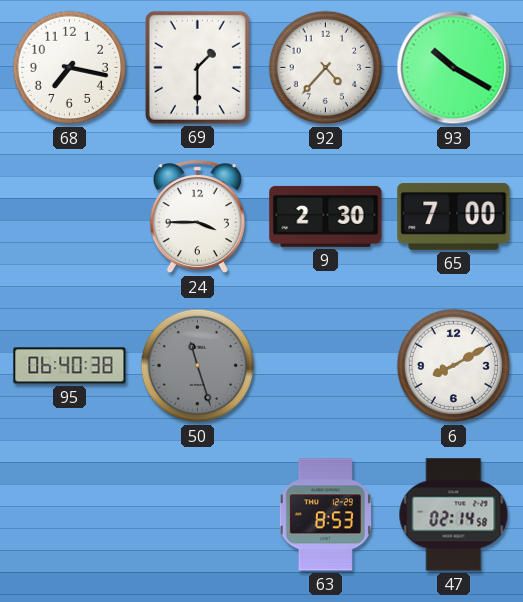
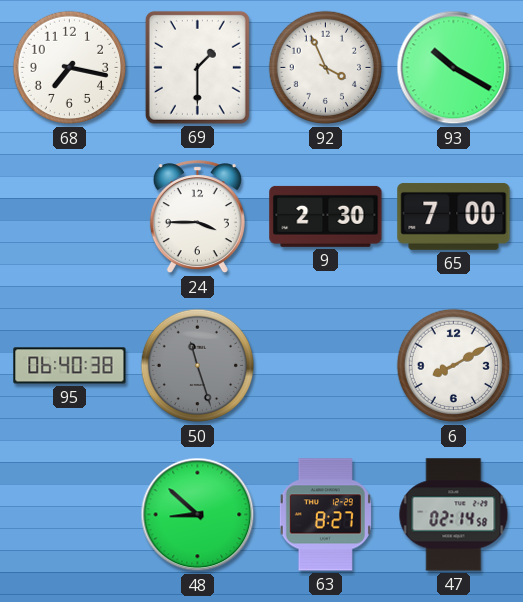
92: 4:37 -> 3:56
48: none -> 8:52
63: 8:53 -> 8:27
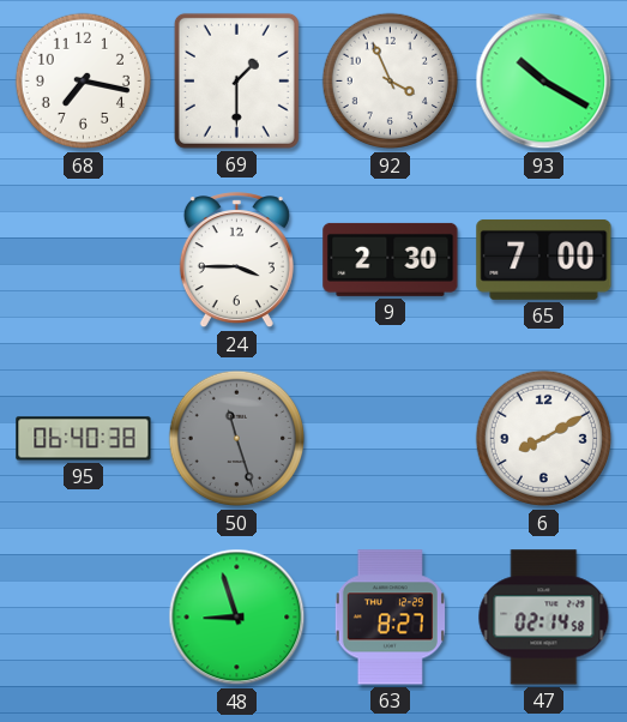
48: 8:52 -> 8:57
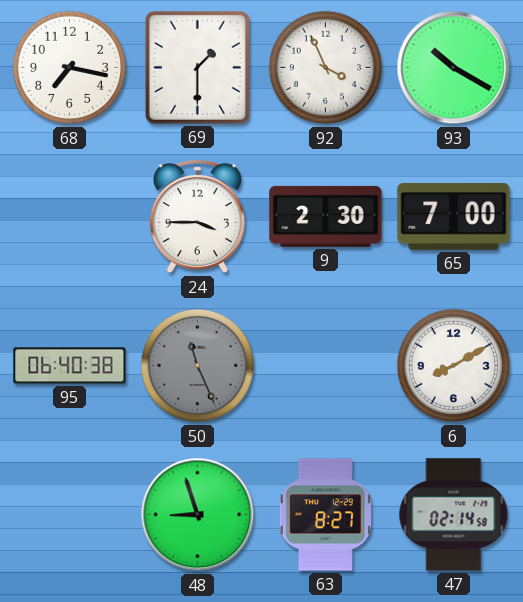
50: 11:27 -> 11:26
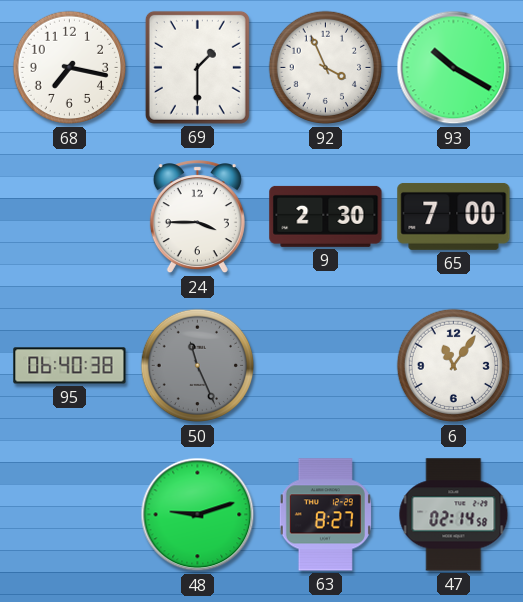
6: 8:10 -> 11:06
48: 8:57 -> 9:12
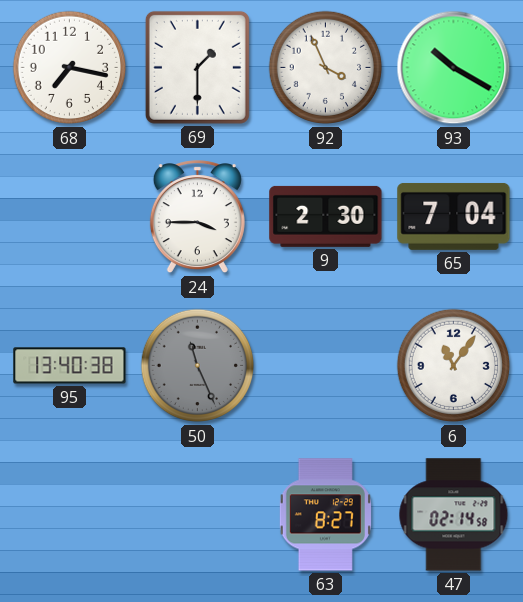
65: 7:00 -> 7:04
95: 06:40 -> 13:40
48: 9:12 -> none
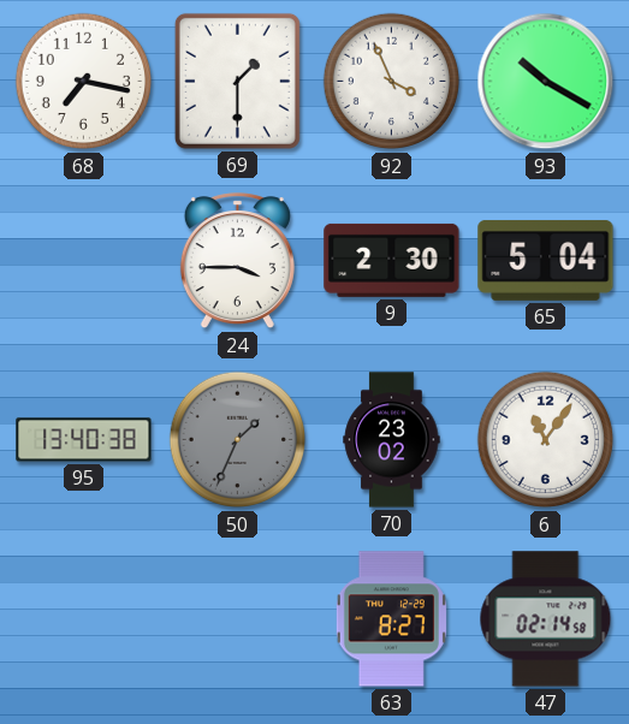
65: 7:04 -> 5:04
50: 11:26 -> 1:34
70: none -> 23:02
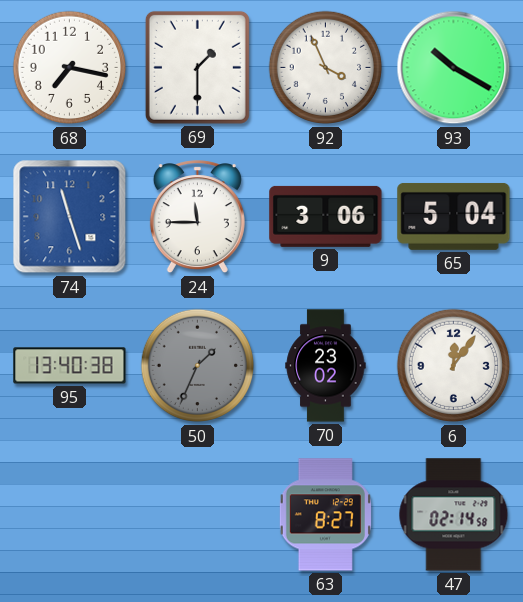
74: none -> 11:27
24: 3:45 -> 11:45
9: 2:30 -> 3:06
6: 11:06 -> 12:06
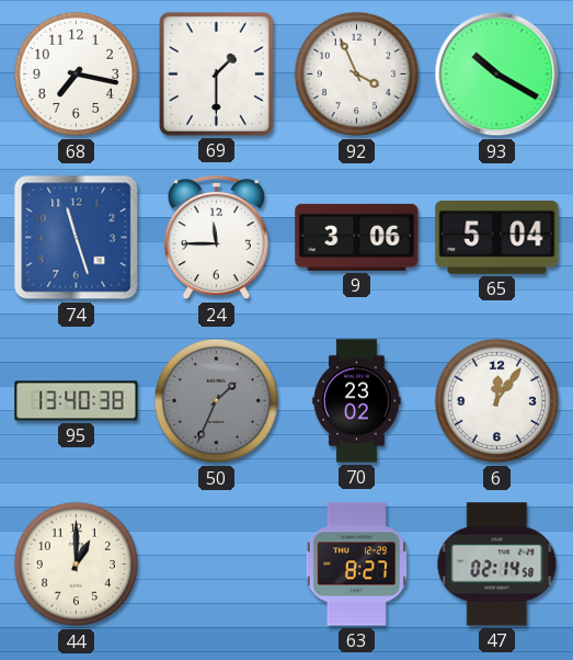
44: none -> 1:00
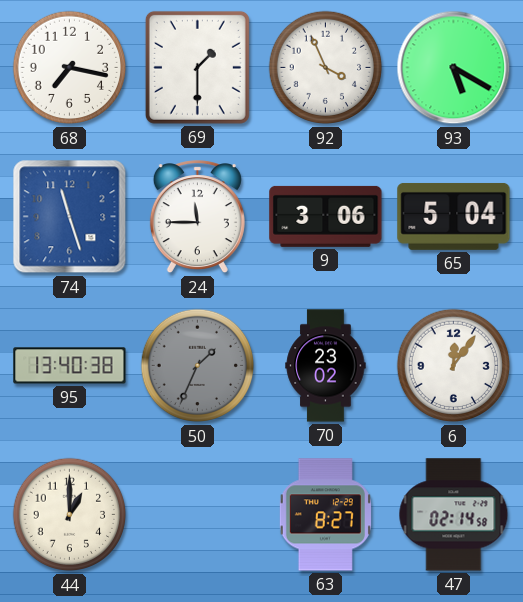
93: 10:20 -> 5:20
